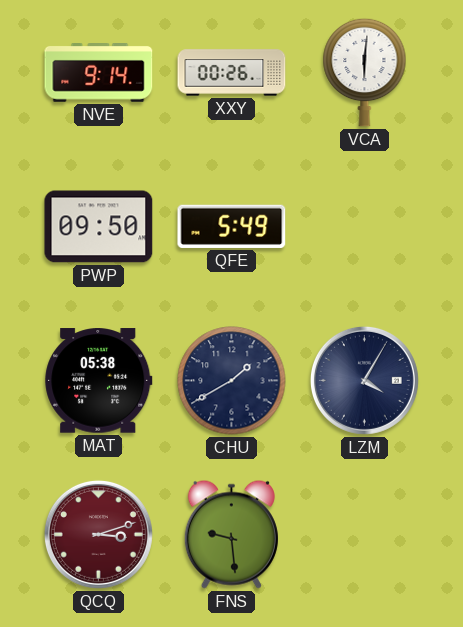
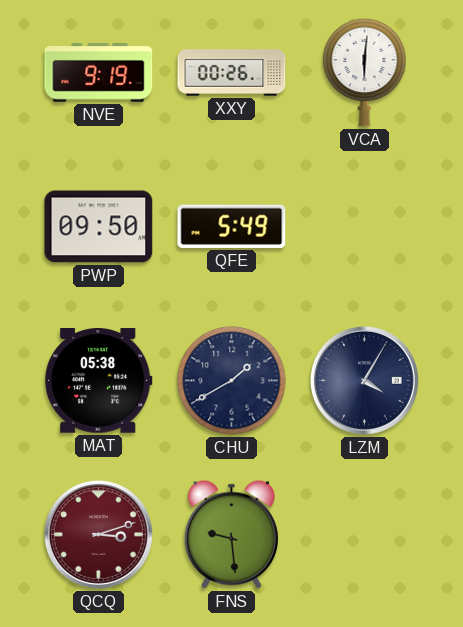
NVE: 9:14 -> 9:19
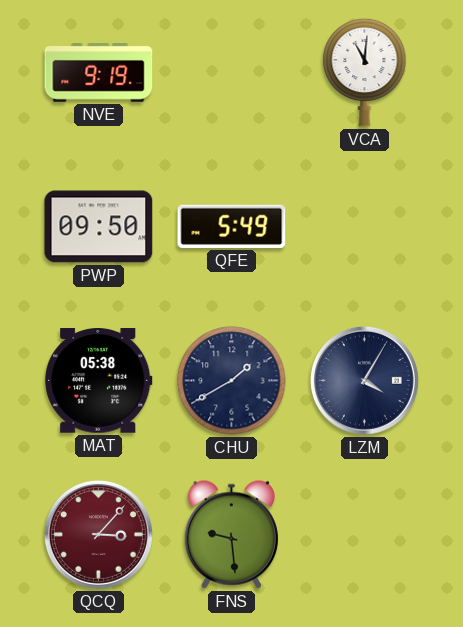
XXY: 00:26 -> none
VCA: 6:01 -> 11:01
QCQ: 3:12 -> 3:07
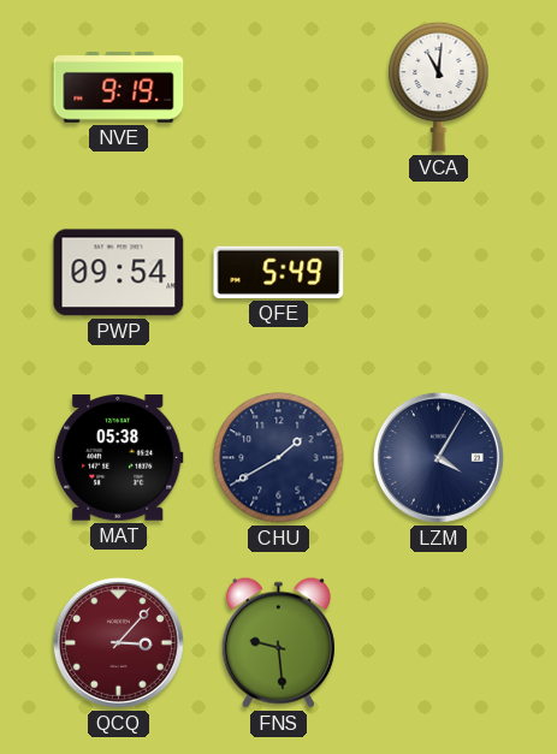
PWP: 09:50 -> 09:54
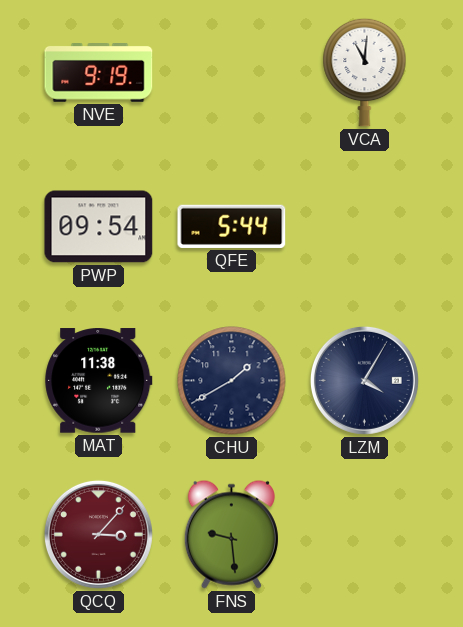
QFE: 5:49 -> 5:44
MAT: 05:38 -> 11:38
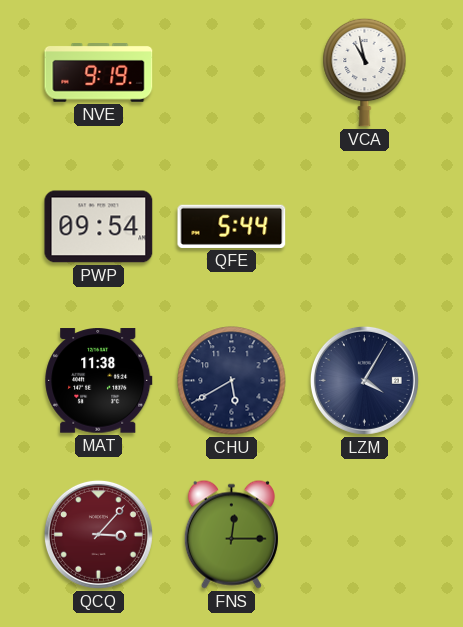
VCA: 11:01 -> 10:58
CHU: 1:40 -> 5:40
FNS: 9:29 -> 12:15
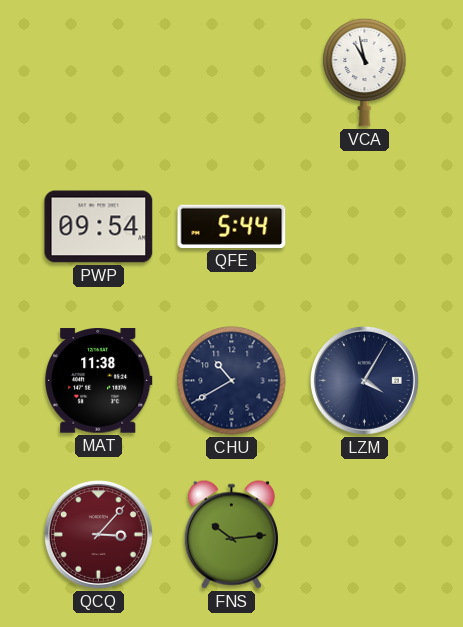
NVE: 9:19 -> none
CHU: 5:40 -> 10:40
FNS: 12:15 -> 10:14
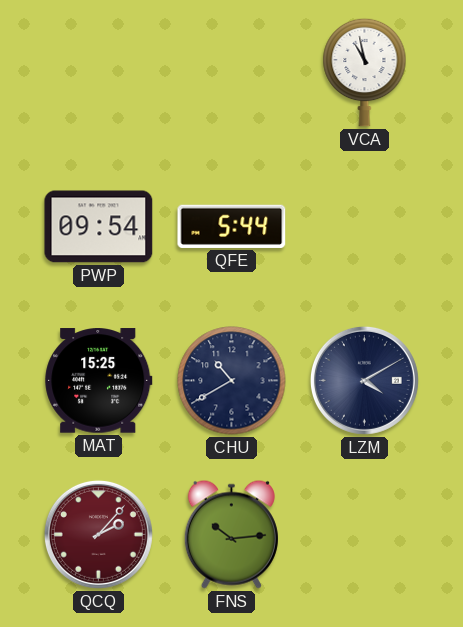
MAT: 11:38 -> 15:25
LZM: 4:05 -> 4:10
QCQ: 3:07 -> 2:07
